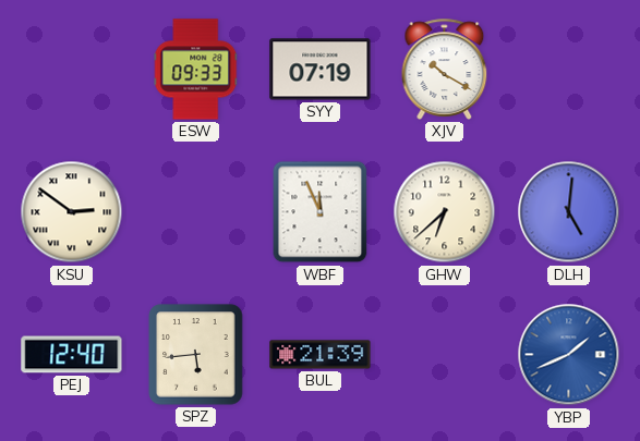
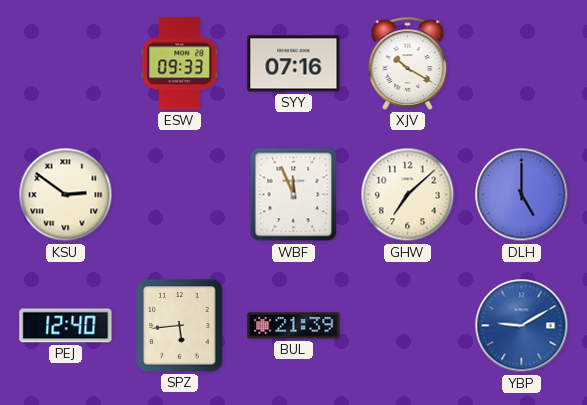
SYY: 07:19 -> 07:16
GHW: 6:38 -> 7:08
DLH: 5:01 -> 5:00
YBP: 1:41 -> 9:10
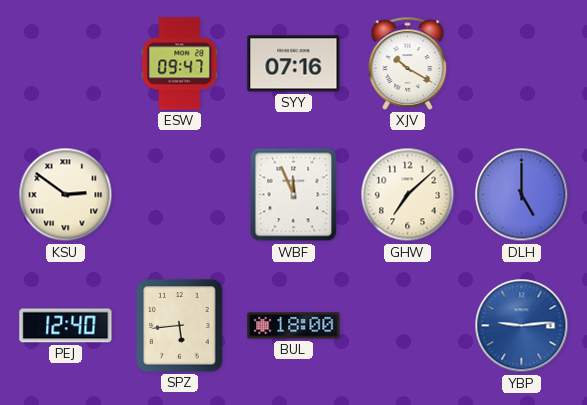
ESW: 09:33 -> 09:47
BUL: 21:39 -> 18:00
YBP: 9:10 -> 9:14
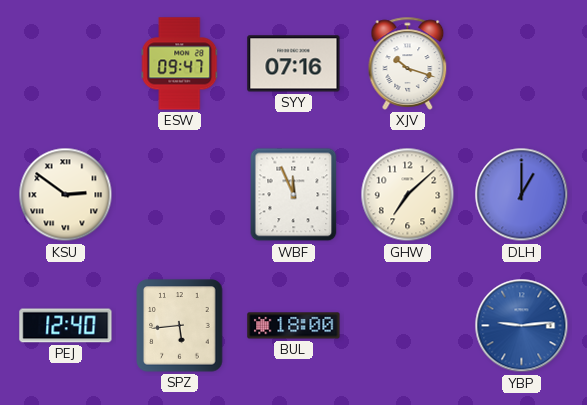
XJV: 10:20 -> 10:18
DLH: 5:00 -> 1:00
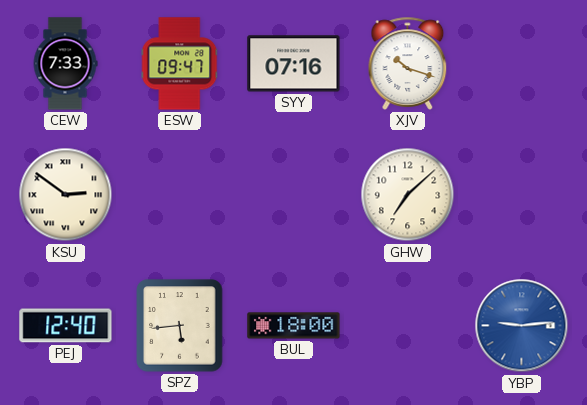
CEW: none -> 7:33
WBF: 11:56 -> none
DLH: 1:00 -> none
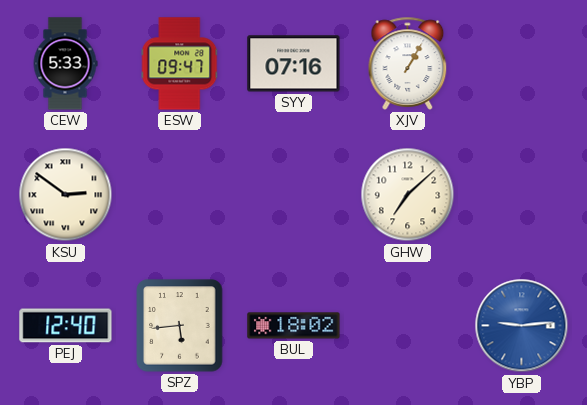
CEW: 7:33 -> 5:33
XJV: 10:18 -> 1:05
BUL: 18:00 -> 18:02
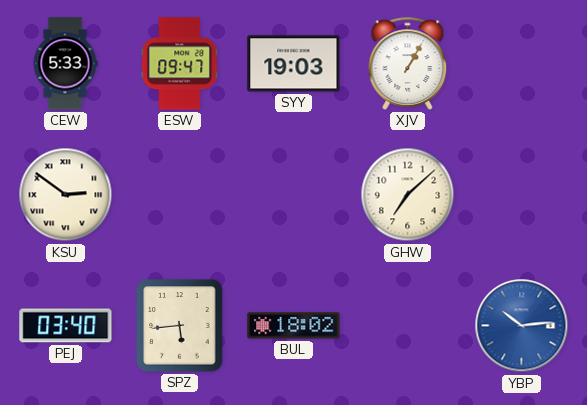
SYY: 07:16 -> 19:03
PEJ: 12:40 -> 03:40
YBP: 9:14 -> 10:14
